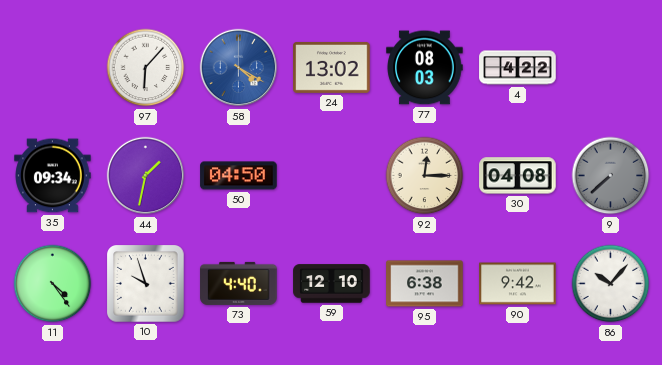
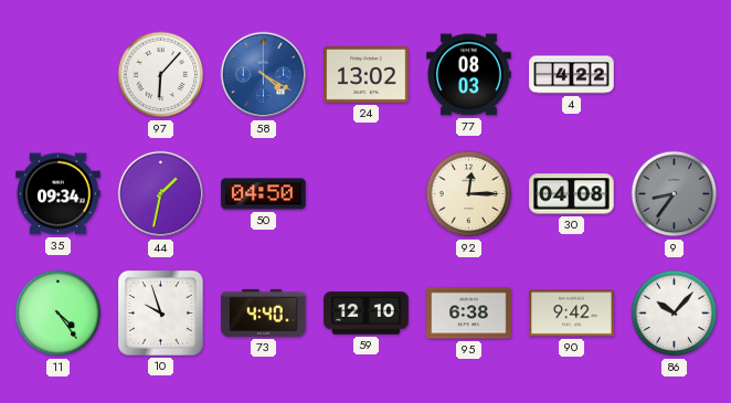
9: 7:38 -> 8:36
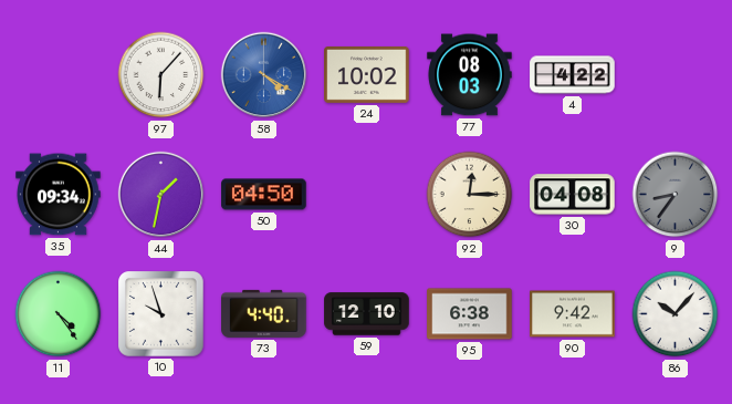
24: 13:02 -> 10:02
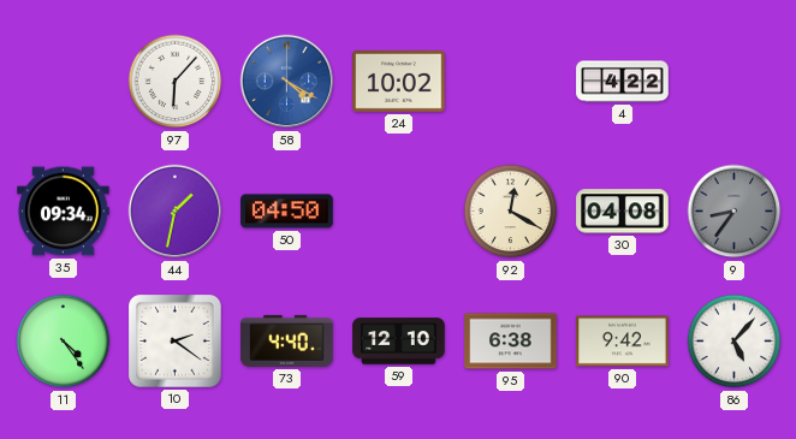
77: 08:03 -> none
92: 12:15 -> 12:20
10: 9:57 -> 2:21
86: 10:07 -> 5:07
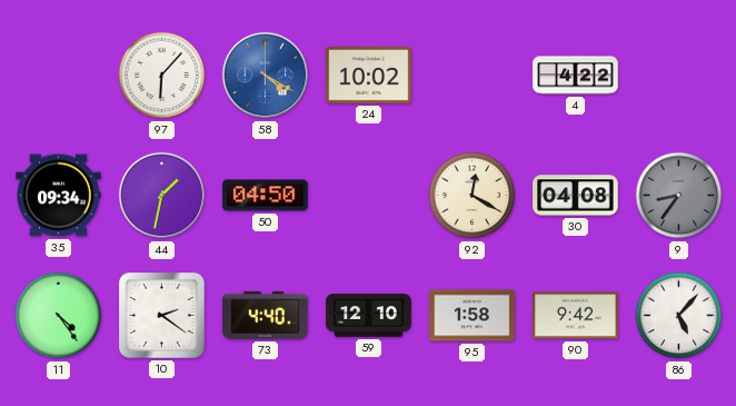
95: 6:38 -> 1:58
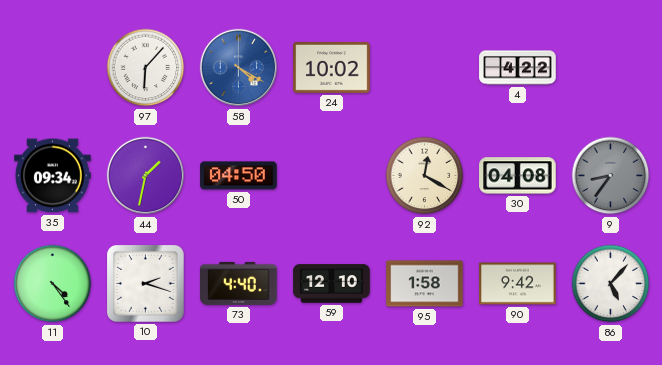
10: 2:21 -> 2:18
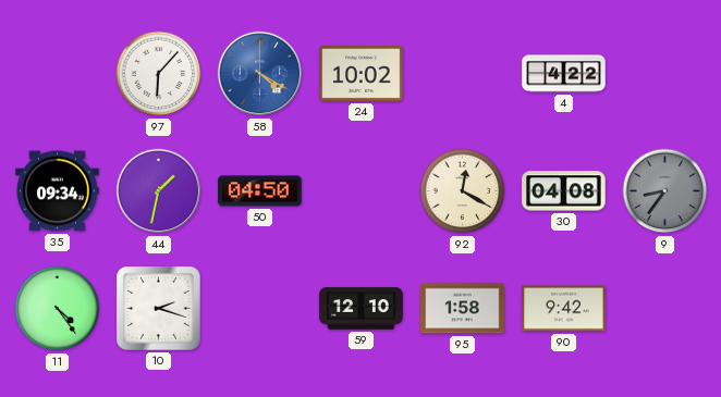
73: 4:40 -> none
86: 5:07 -> none
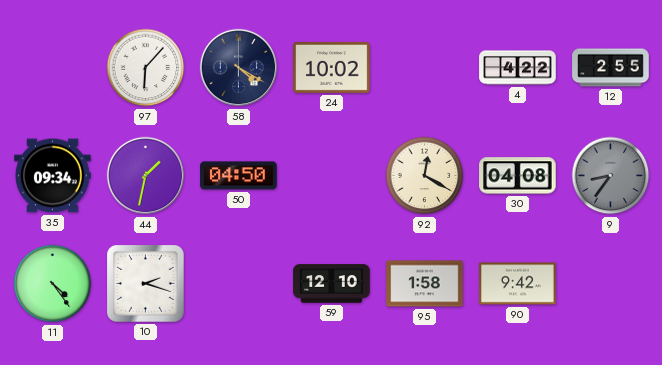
58 dial: blue -> navy
12: none -> 2:55
